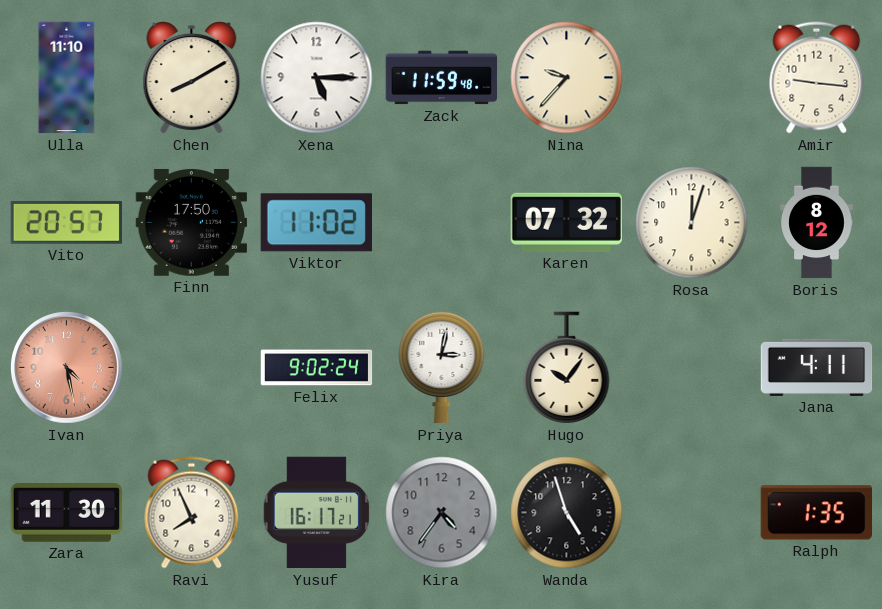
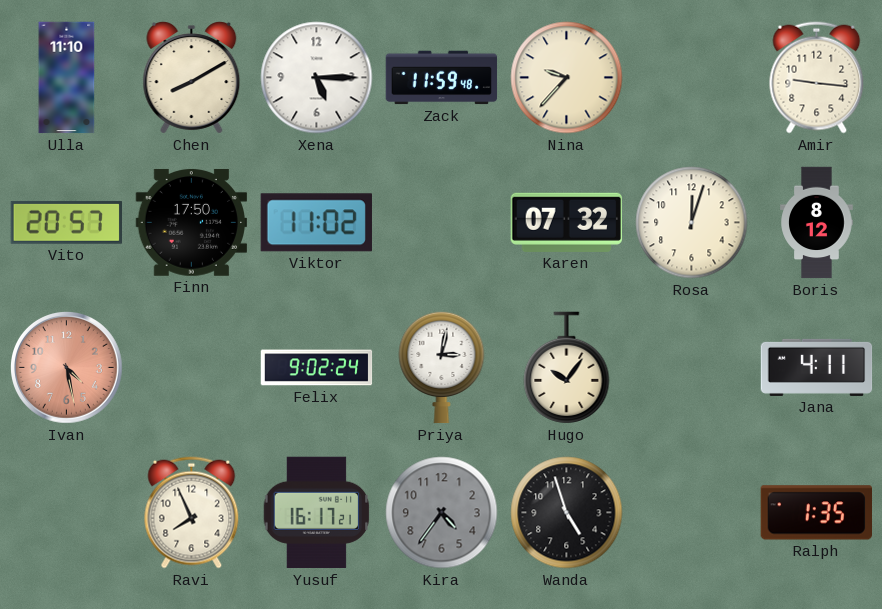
Zara: 11:30 -> none
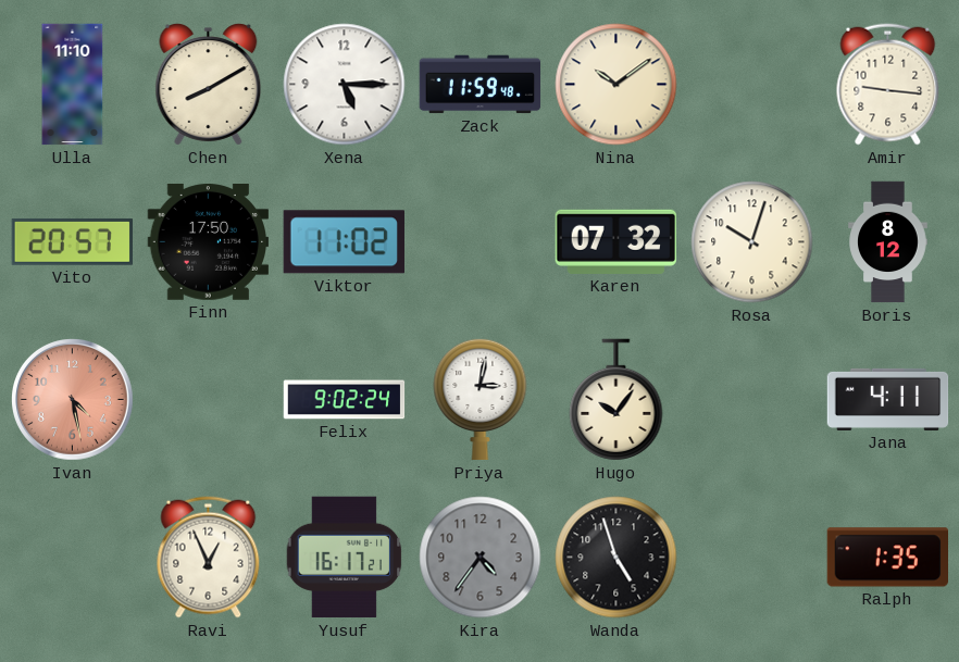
Nina: 9:37 -> 10:09
Rosa: 12:03 -> 10:03
Ravi: 7:56 -> 12:56
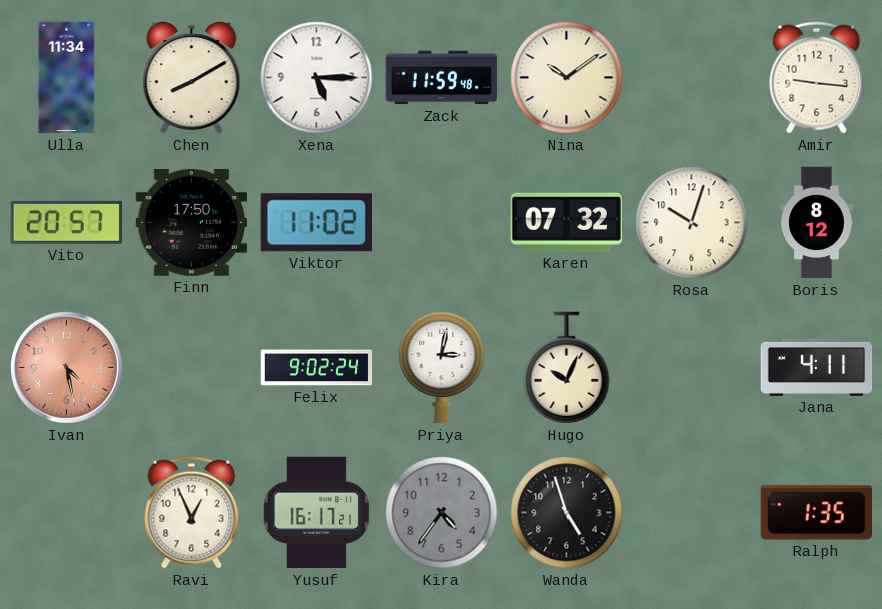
Ulla: 11:10 -> 11:34
Hugo: 10:06 -> 10:04
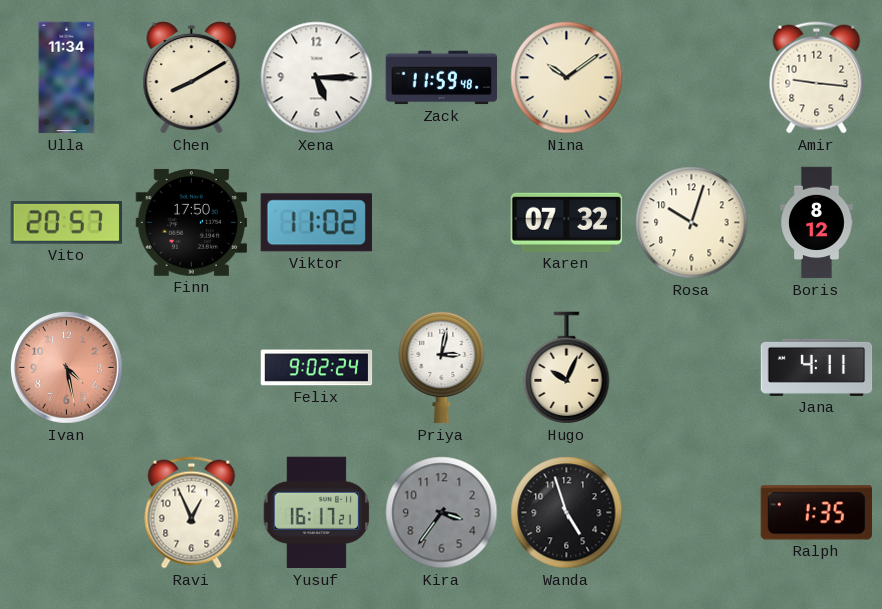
Kira: 4:36 -> 3:36
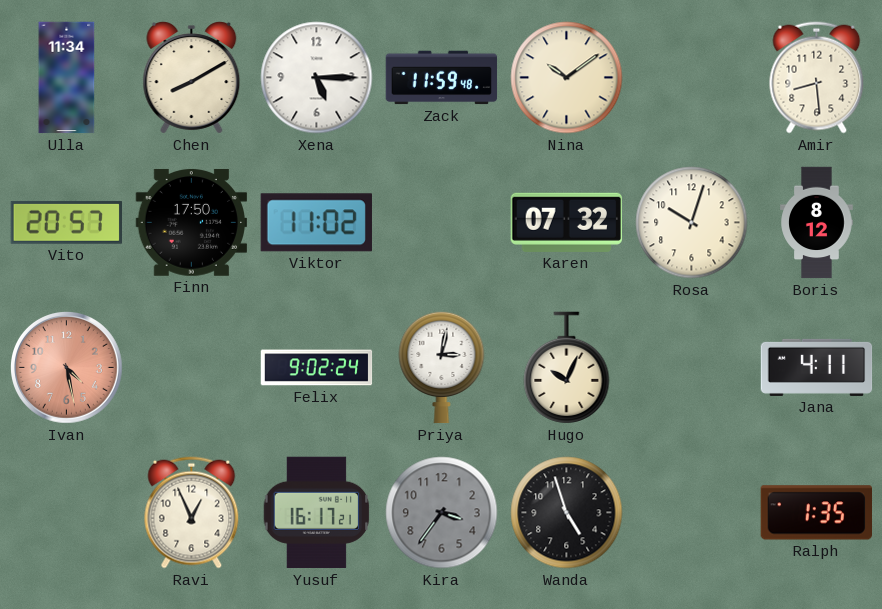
Amir: 9:16 -> 8:29
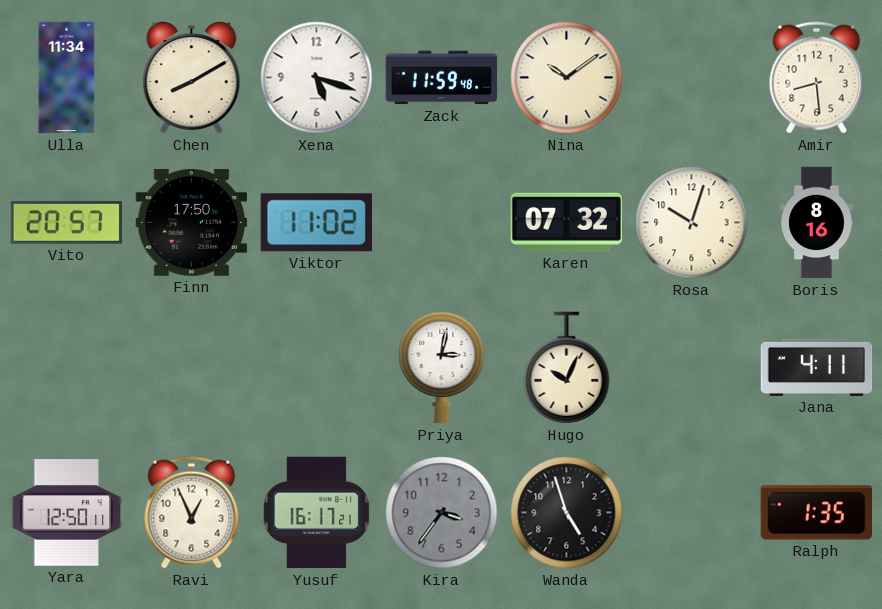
Xena: 5:15 -> 5:18
Boris: 8:12 -> 8:16
Ivan: 4:28 -> none
Felix: 9:02 -> none
Yara: none -> 12:50
